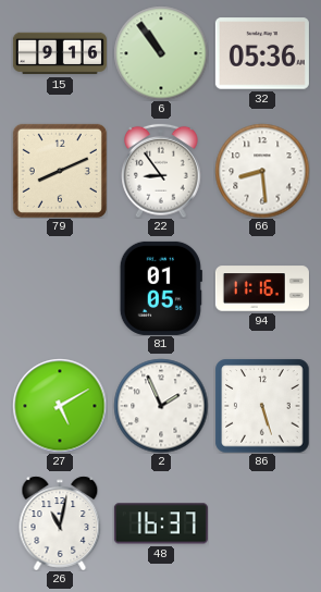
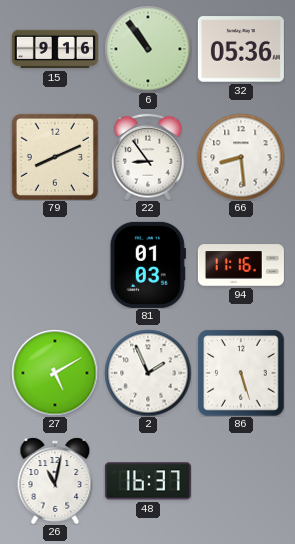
81: 01:05 -> 01:03
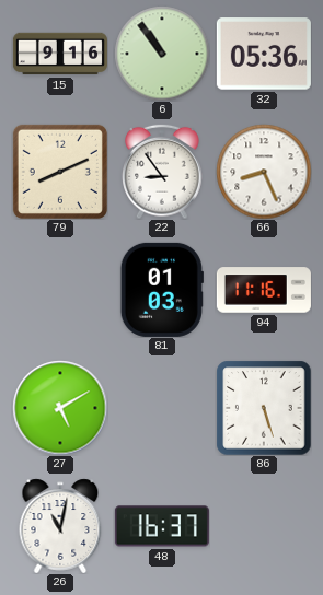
66: 8:29 -> 8:26
2: 1:56 -> none
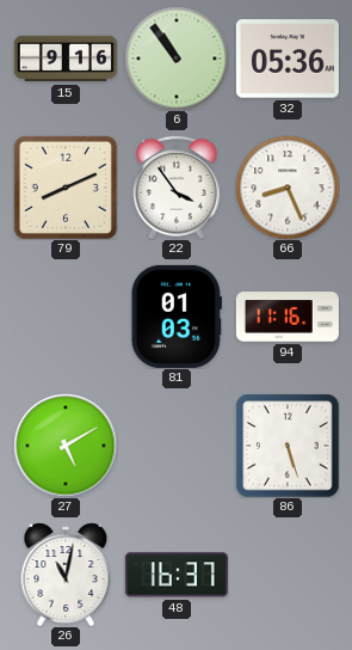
22: 8:54 -> 3:54
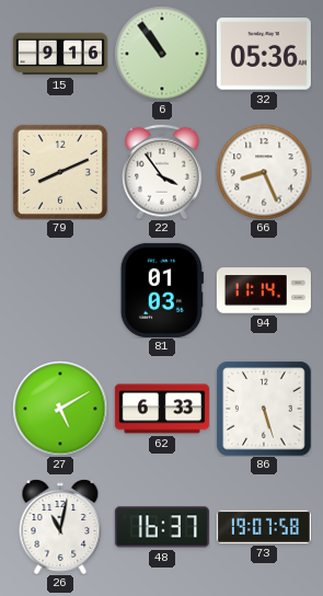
94: 11:16 -> 11:14
62: none -> 6:33
73: none -> 19:07
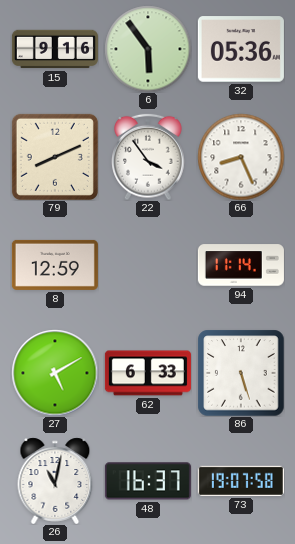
6: 10:54 -> 5:54
8: none -> 12:59
81: 01:03 -> none
